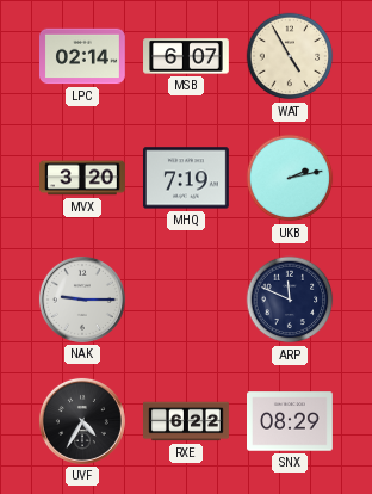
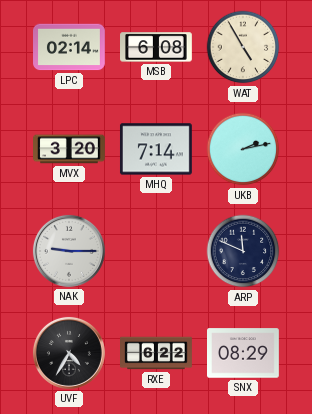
MSB: 6:07 -> 6:08
MHQ: 7:19 -> 7:14
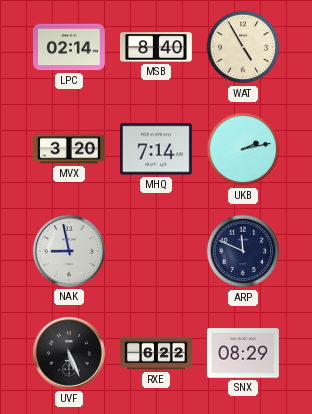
MSB: 6:08 -> 8:40
NAK: 9:15 -> 8:58
UVF: 4:35 -> 5:26
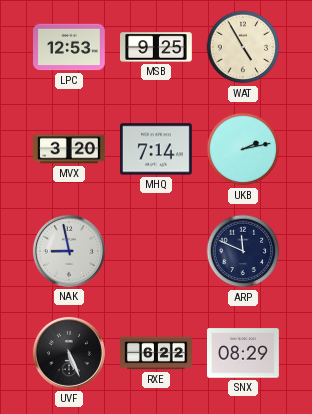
LPC: 02:14 -> 12:53
MSB: 8:40 -> 9:25
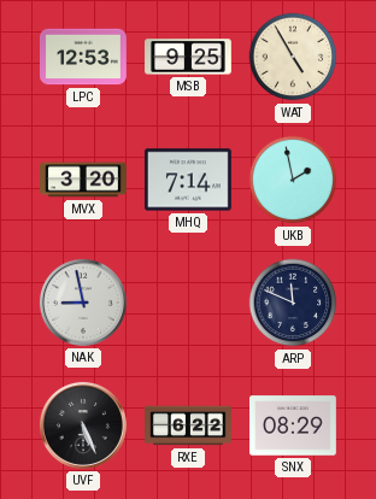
UKB: 2:13 -> 1:58
